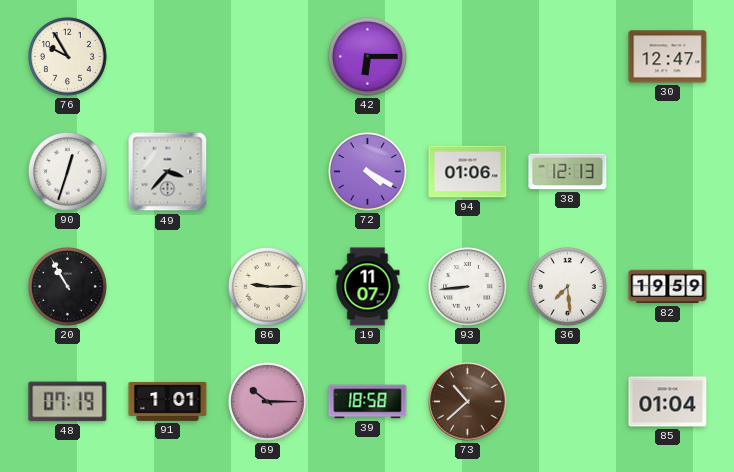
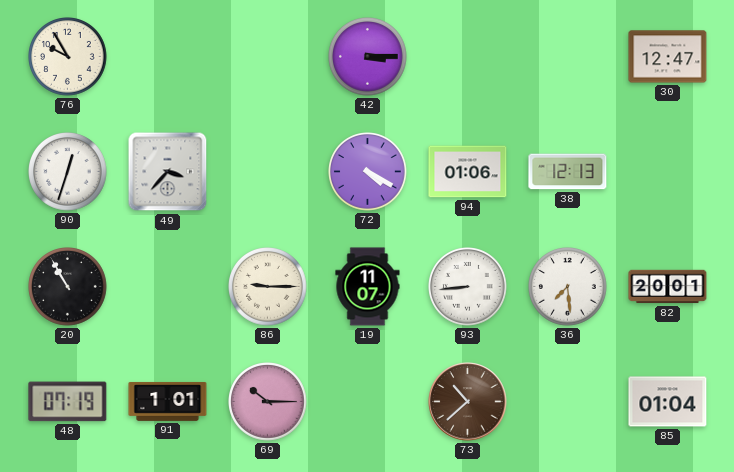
42: 6:15 -> 3:15
82: 19:59 -> 20:01
39: 18:58 -> none
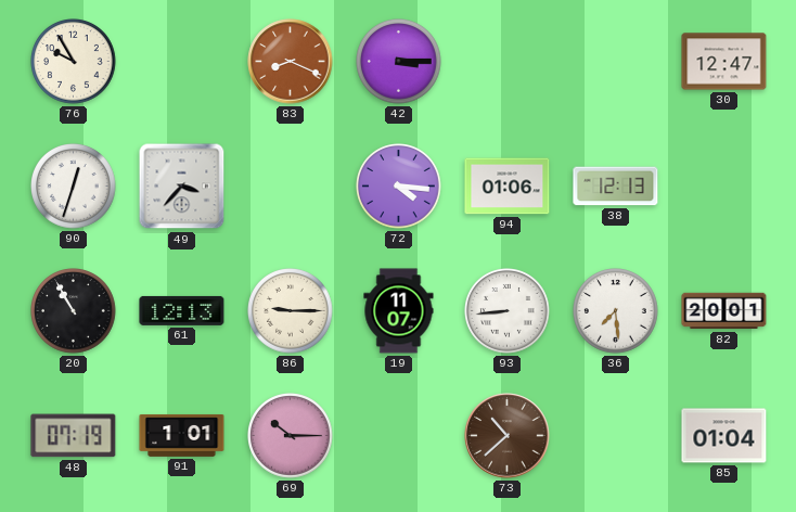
83: none -> 8:19
72: 4:20 -> 4:16
61: none -> 12:13
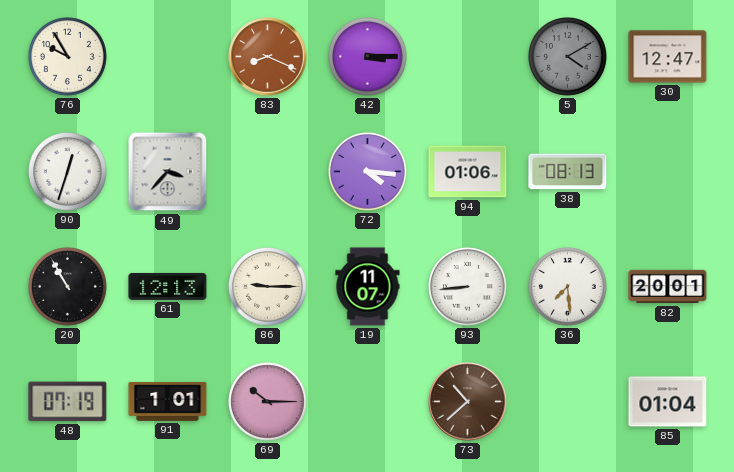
5: none -> 4:10
38: 12:13 -> 08:13
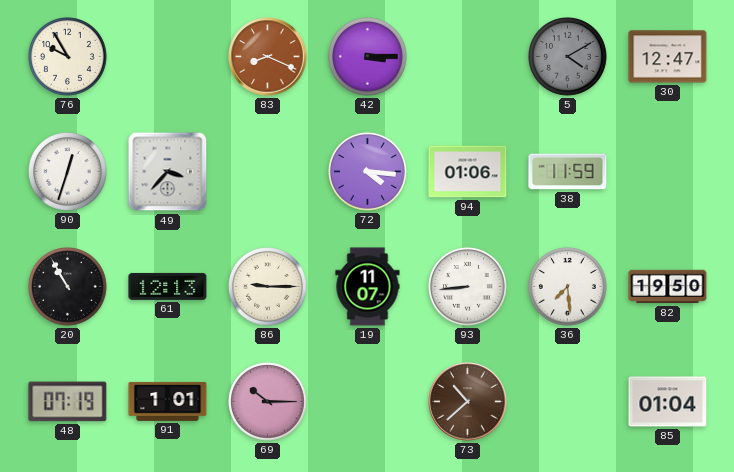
38: 08:13 -> 11:59
82: 20:01 -> 19:50
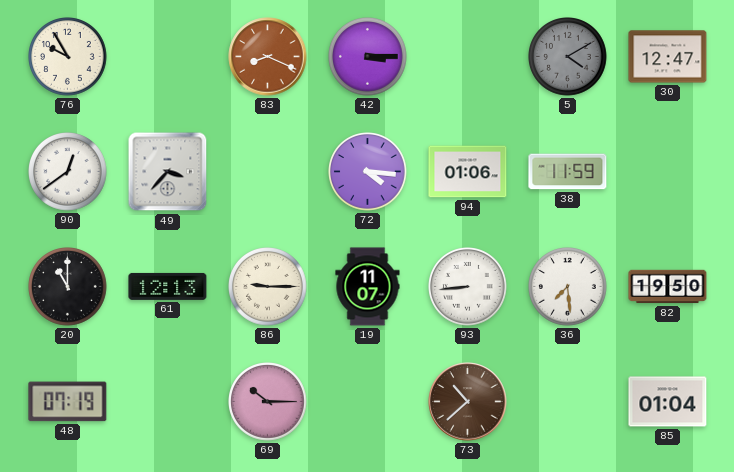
90: 12:33 -> 12:39
20: 10:55 -> 11:00
91: 1:01 -> none
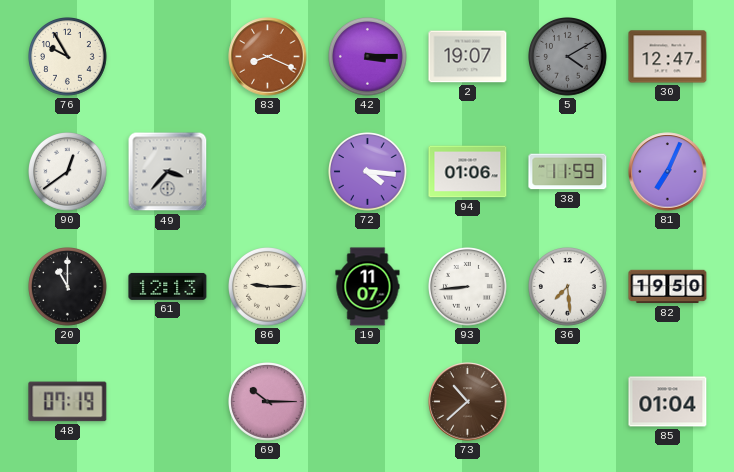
2: none -> 19:07
81: none -> 7:04
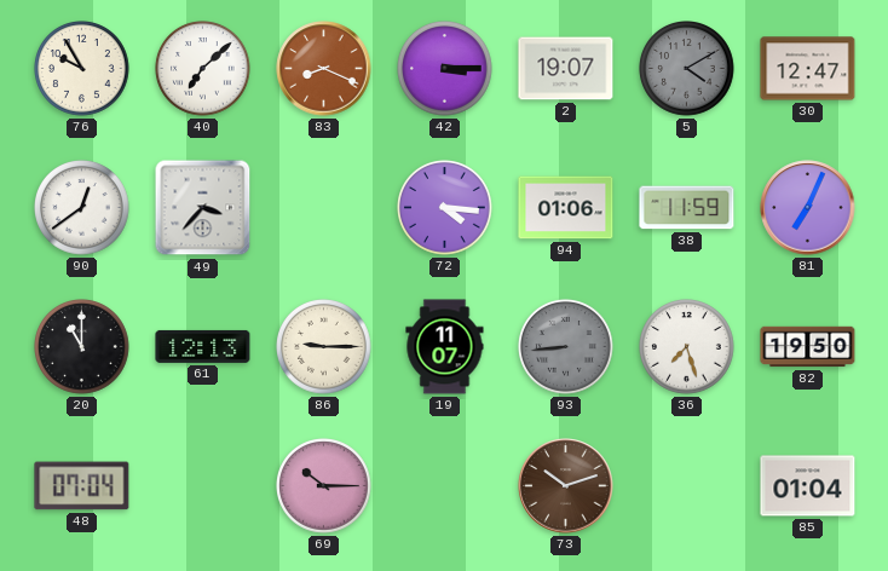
40: none -> 7:08
93 dial: white -> grey
36: 7:29 -> 7:27
48: 07:19 -> 07:04
73: 10:38 -> 10:12
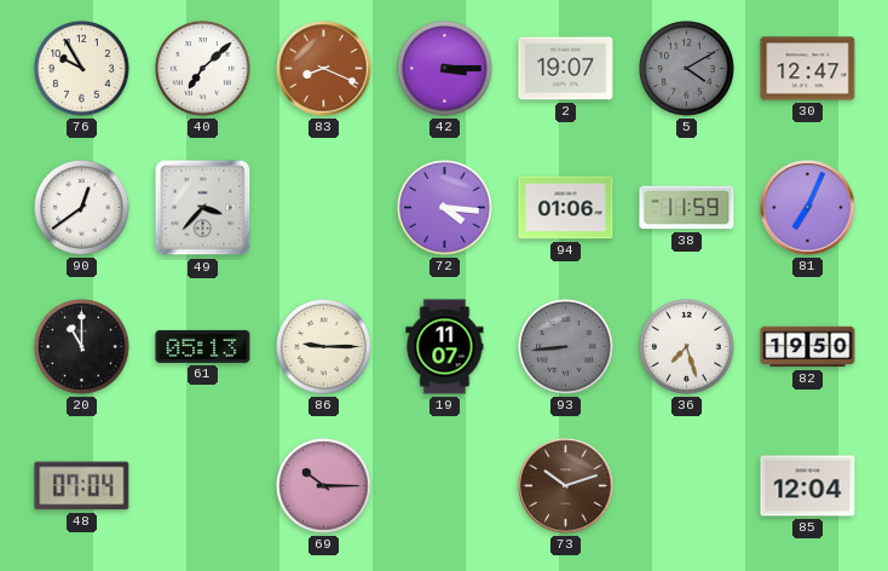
61: 12:13 -> 05:13
85: 01:04 -> 12:04
